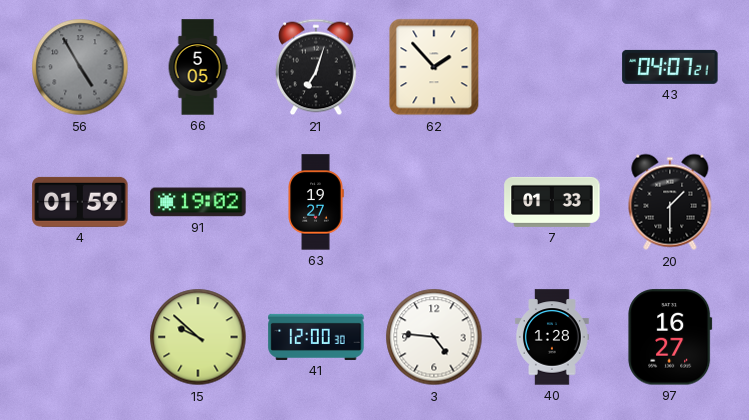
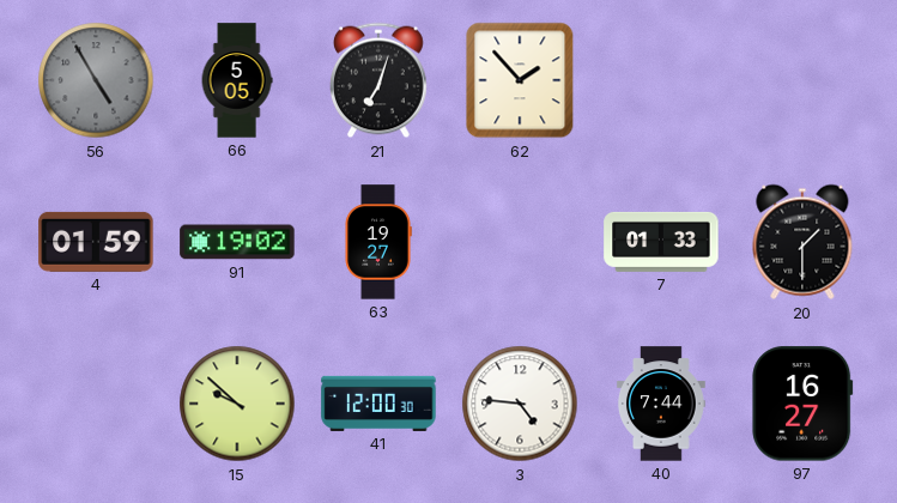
43: 04:07 -> none
40: 1:28 -> 7:44
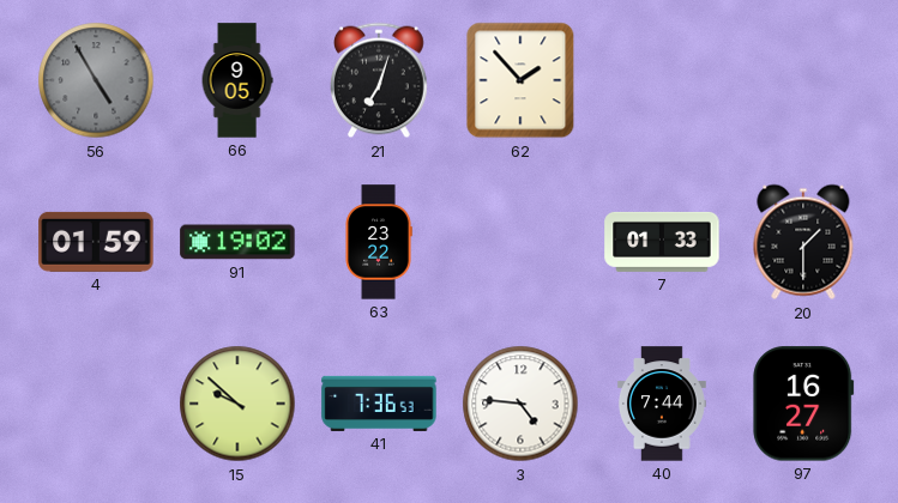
66: 5:05 -> 9:05
63: 19:27 -> 23:22
41: 12:00 -> 7:36
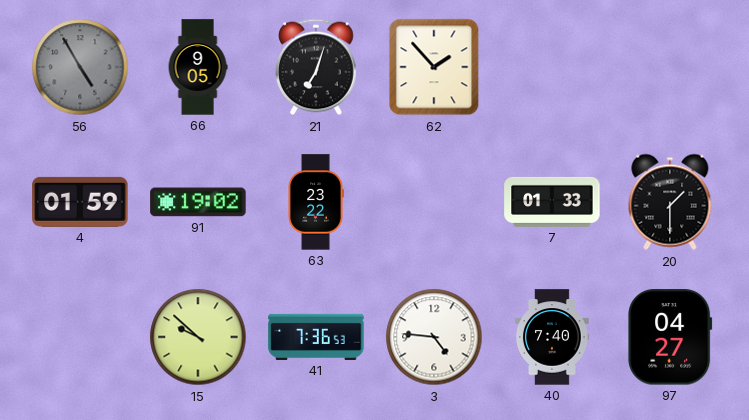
40: 7:44 -> 7:40
97: 16:27 -> 04:27
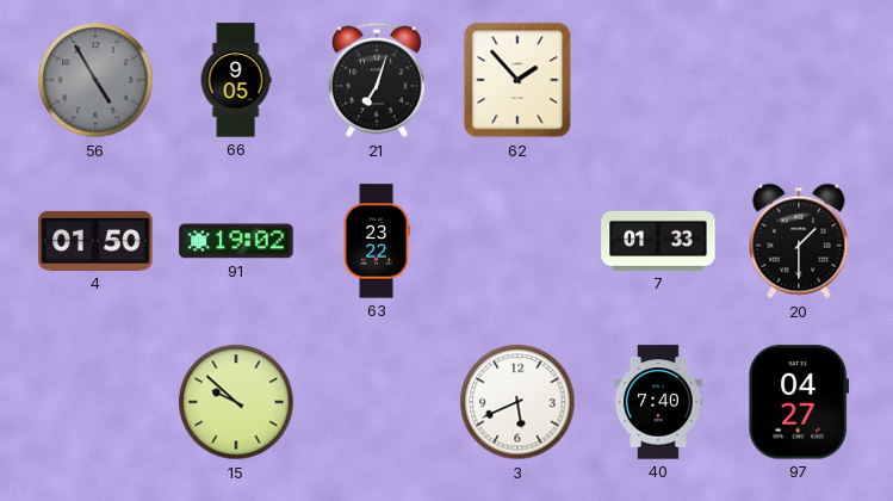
4: 01:59 -> 01:50
41: 7:36 -> none
3: 4:46 -> 5:41
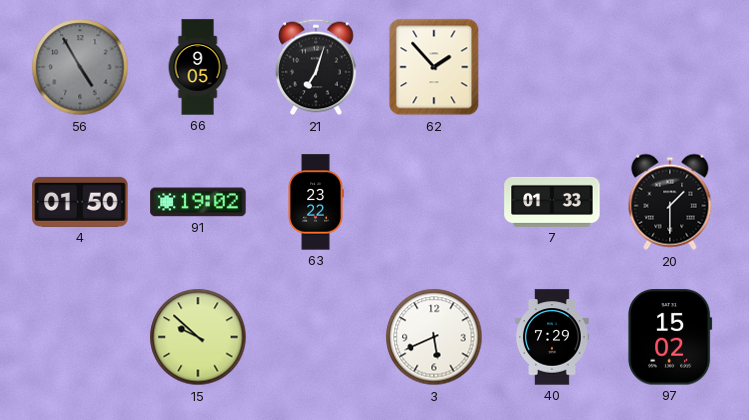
40: 7:40 -> 7:29
97: 04:27 -> 15:02
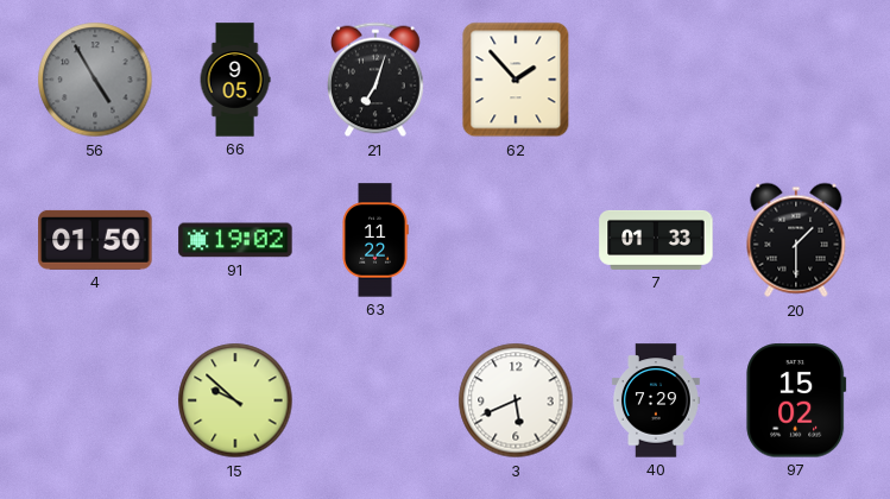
63: 23:22 -> 11:22
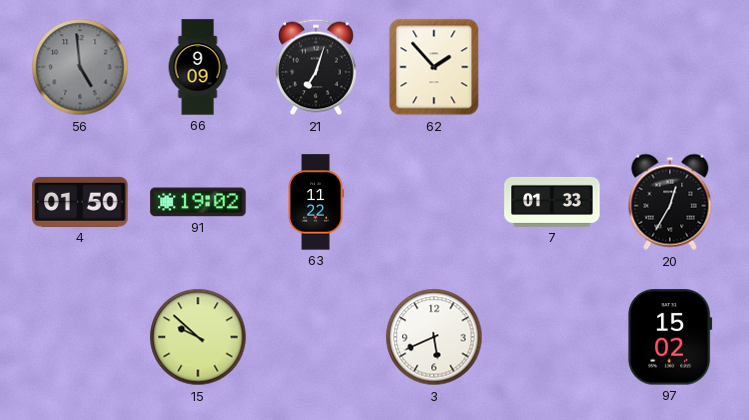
56: 4:55 -> 4:59
66: 9:05 -> 9:09
20: 1:30 -> 12:35
40: 7:29 -> none
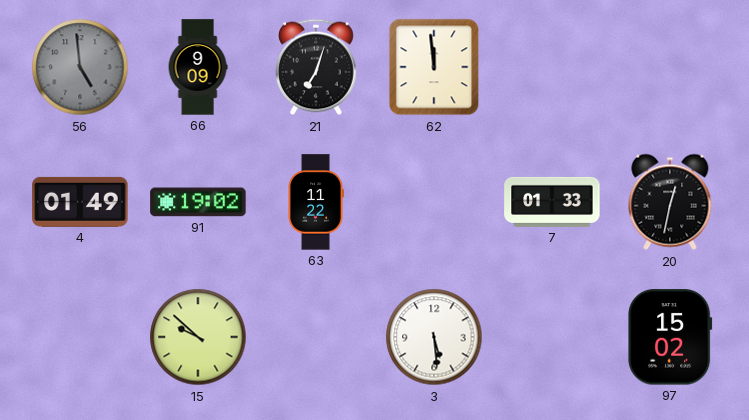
62: 1:53 -> 11:59
4: 01:50 -> 01:49
20: 12:35 -> 12:32
3: 5:41 -> 5:29
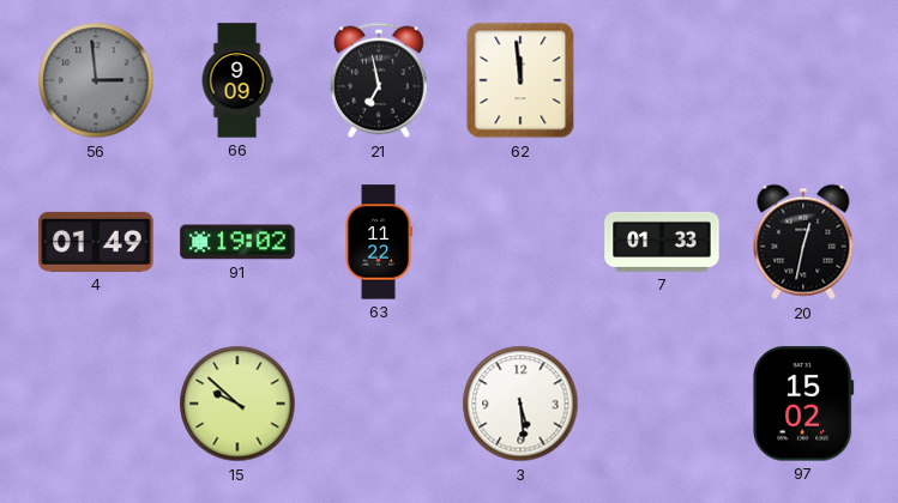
56: 4:59 -> 2:59
21: 7:03 -> 6:58
